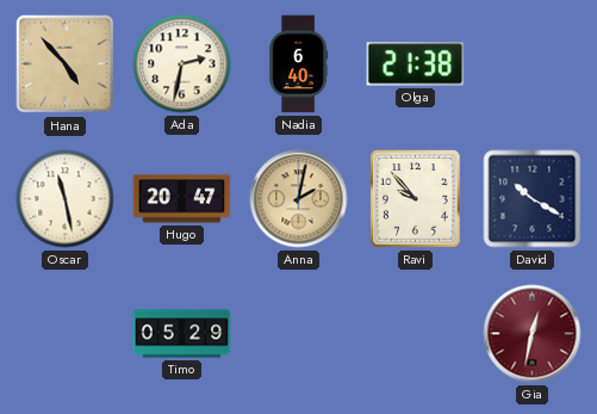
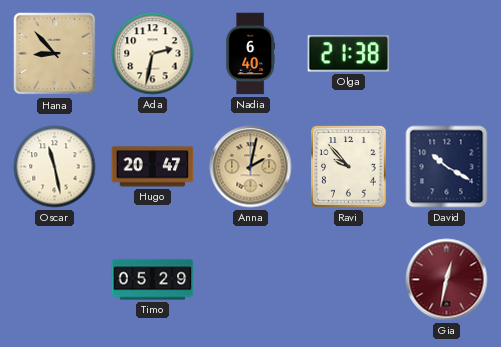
Hana: 4:53 -> 8:53
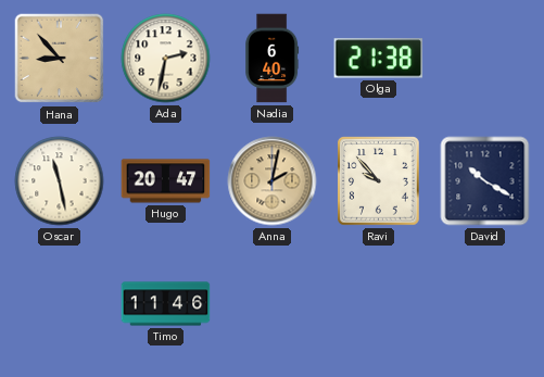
Timo: 05:29 -> 11:46
Gia: 12:32 -> none
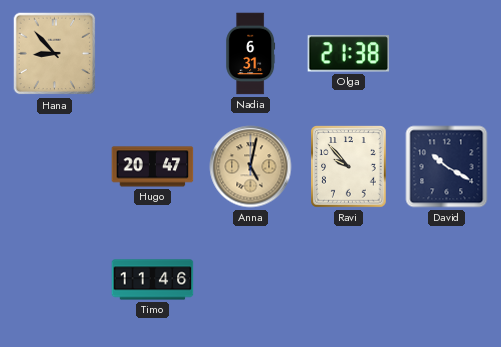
Ada: 2:32 -> none
Nadia: 6:40 -> 6:31
Oscar: 11:28 -> none
Anna: 2:02 -> 5:02
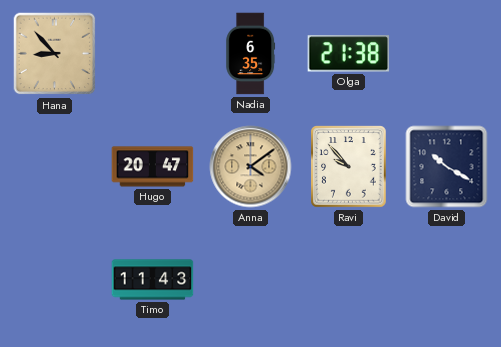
Nadia: 6:31 -> 6:35
Anna: 5:02 -> 4:09
Timo: 11:46 -> 11:43
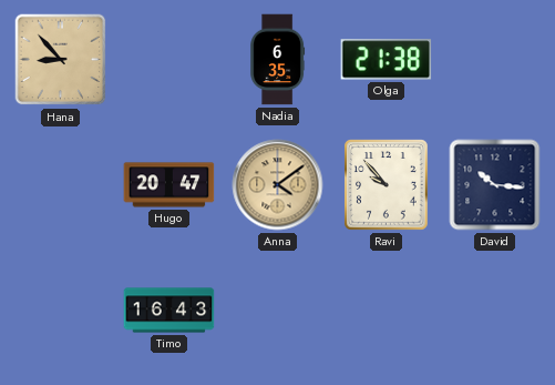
David: 10:20 -> 10:16
Timo: 11:43 -> 16:43
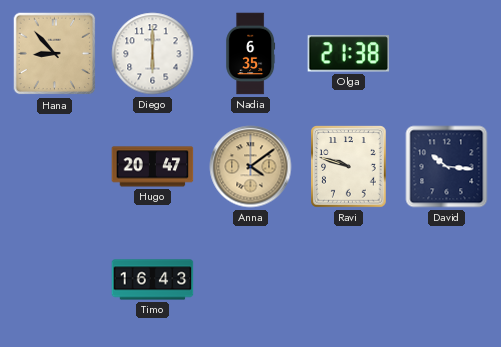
Diego: none -> 6:00
Ravi: 9:53 -> 9:48
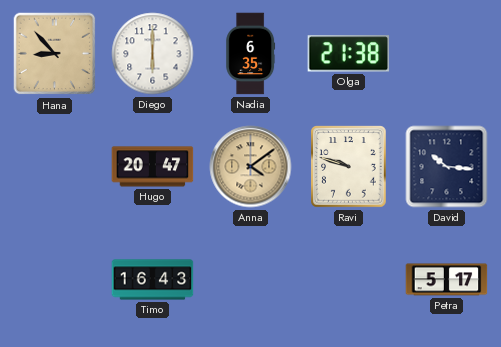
Petra: none -> 5:17
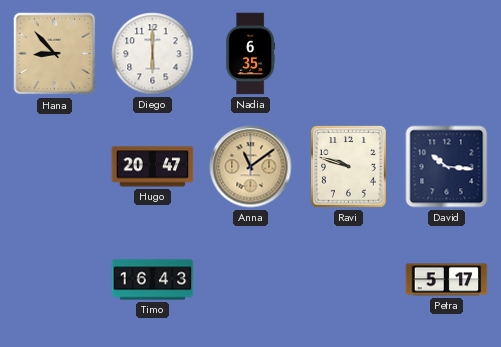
Olga: 21:38 -> none
Anna: 4:09 -> 11:09
